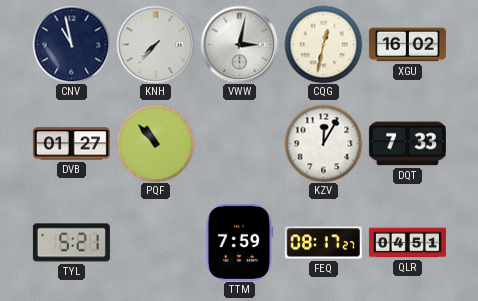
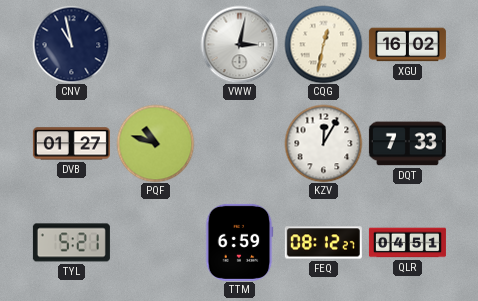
KNH: 7:37 -> none
PQF: 10:53 -> 10:48
TTM: 7:59 -> 6:59
FEQ: 08:17 -> 08:12
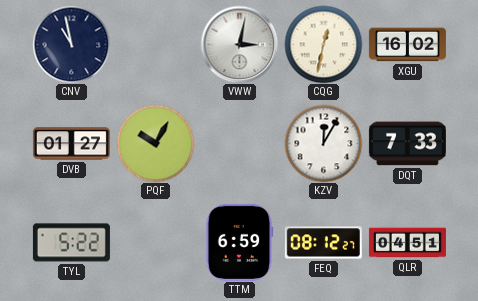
PQF: 10:48 -> 10:05
TYL: 5:21 -> 5:22
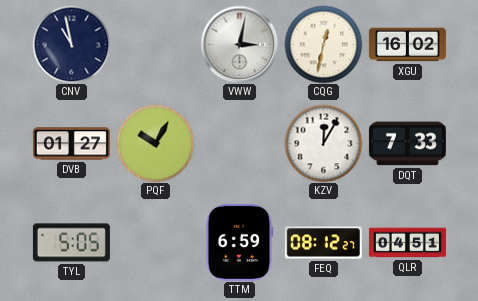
TYL: 5:22 -> 5:05
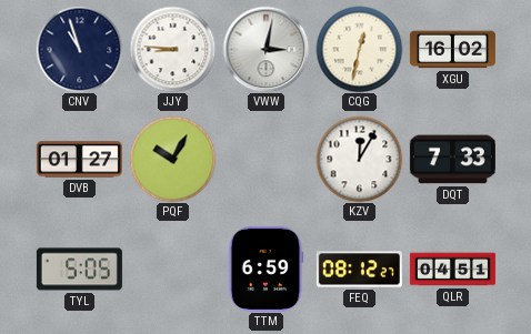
CNV: 10:58 -> 10:57
JJY: none -> 8:46
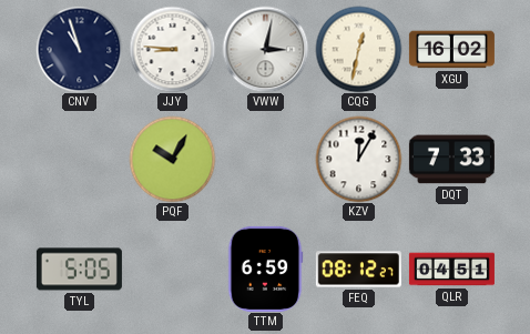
DVB: 01:27 -> none
